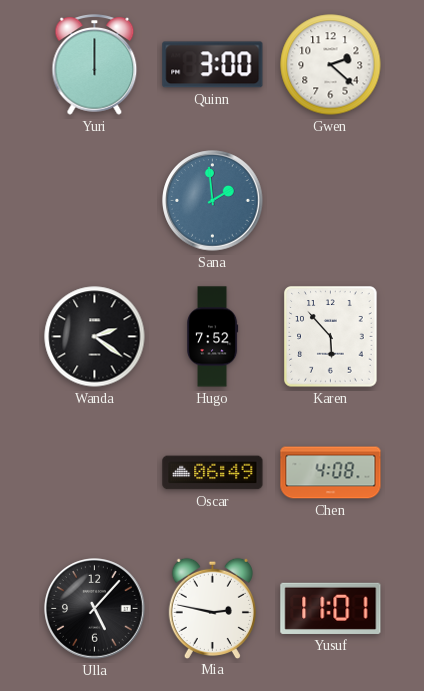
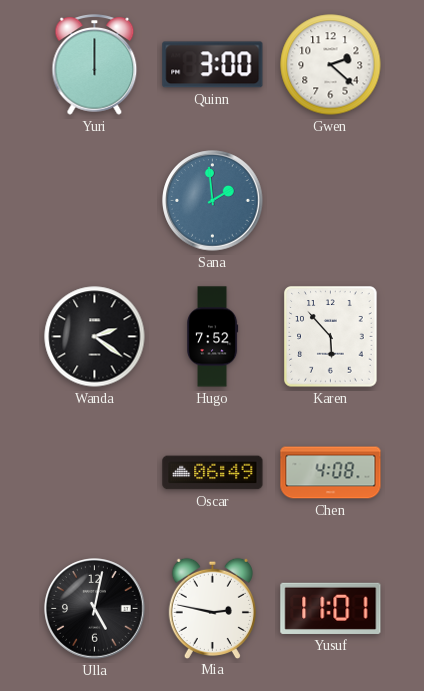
Ulla: 5:07 -> 5:02
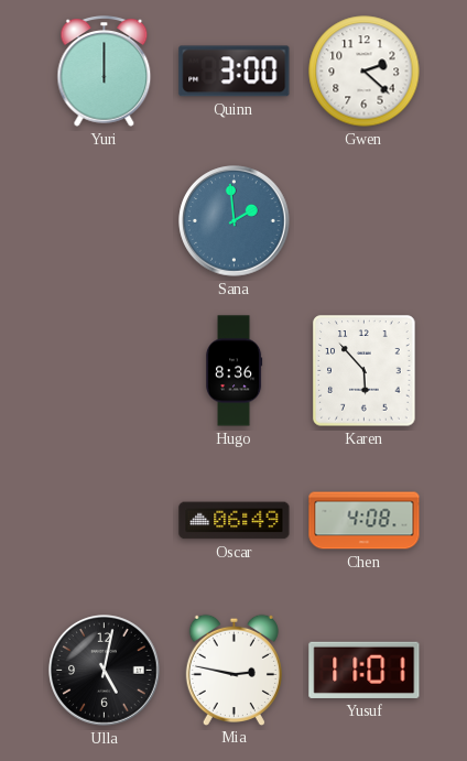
Wanda: 2:21 -> none
Hugo: 7:52 -> 8:36
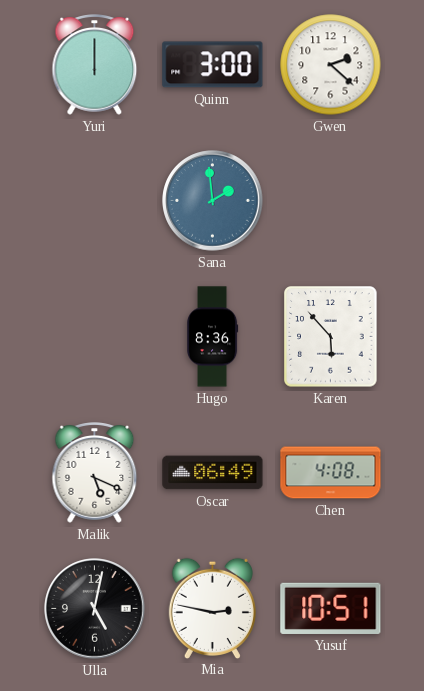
Malik: none -> 5:19
Yusuf: 11:01 -> 10:51
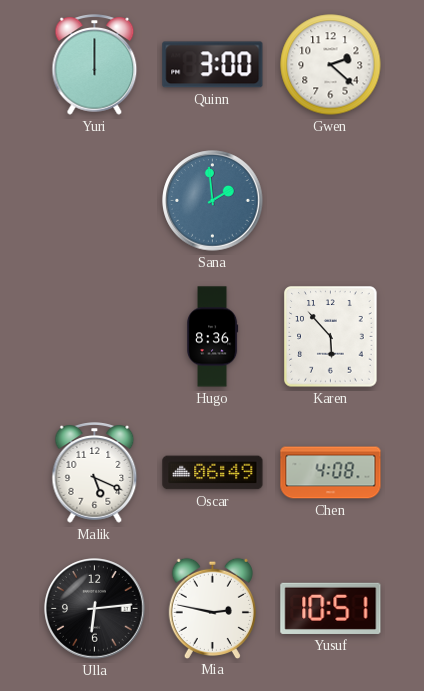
Ulla: 5:02 -> 6:14
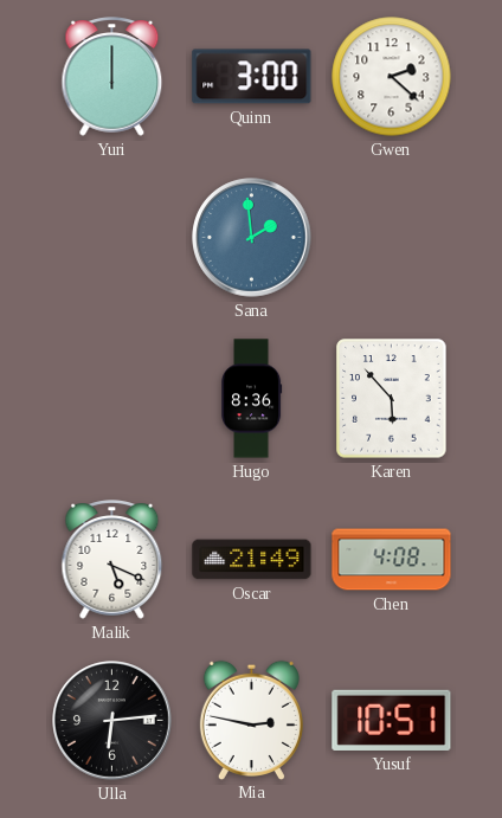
Oscar: 06:49 -> 21:49
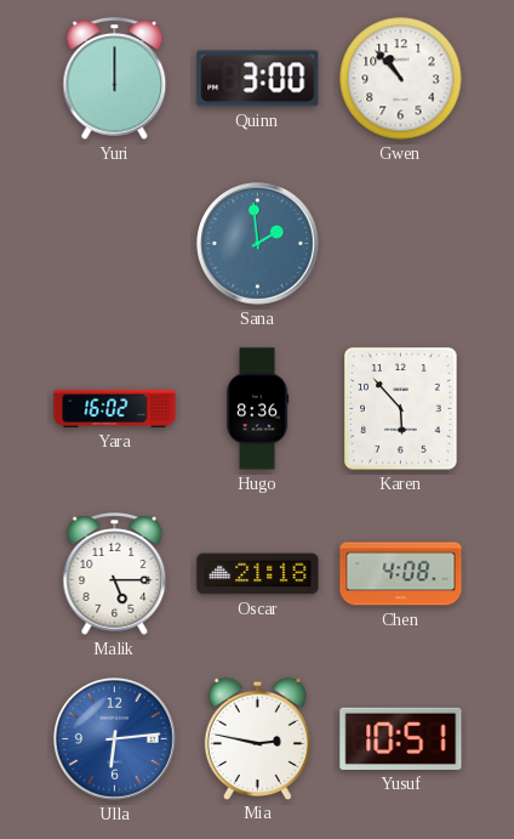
Gwen: 2:22 -> 10:53
Yara: none -> 16:02
Malik: 5:19 -> 5:15
Oscar: 21:49 -> 21:18
Ulla dial: black -> blue
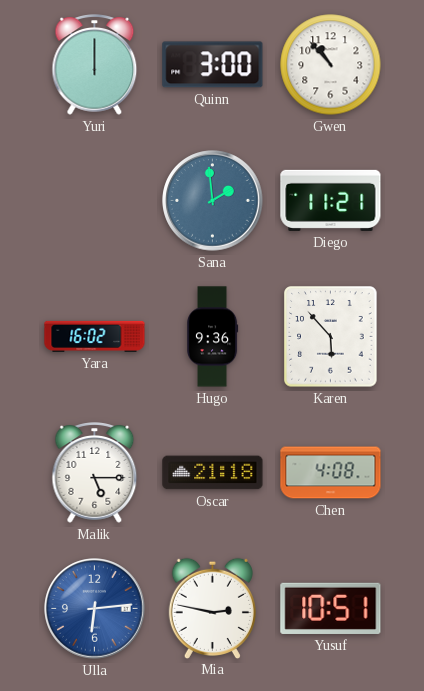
Diego: none -> 11:21
Hugo: 8:36 -> 9:36
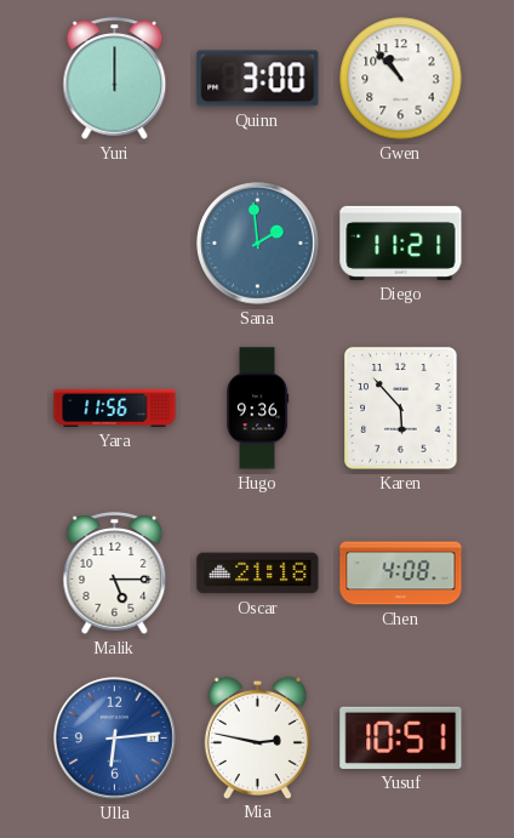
Yara: 16:02 -> 11:56
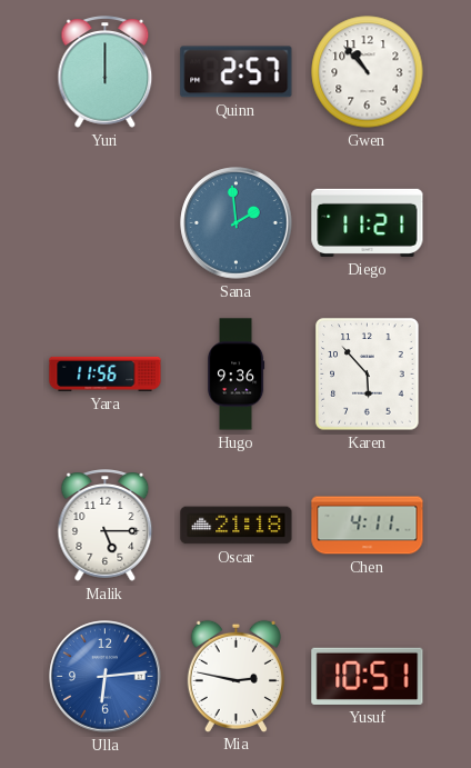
Quinn: 3:00 -> 2:57
Chen: 4:08 -> 4:11
